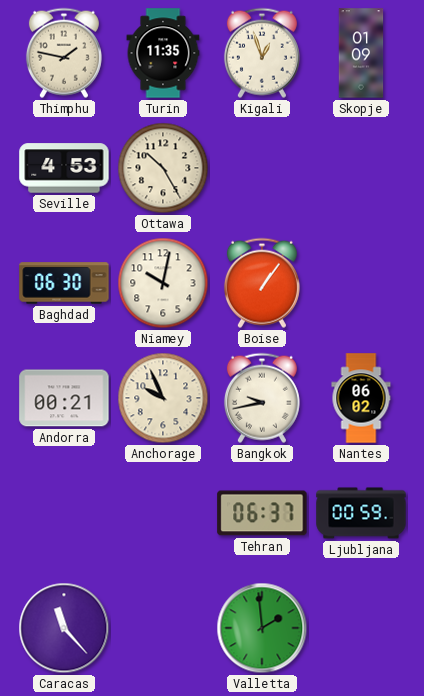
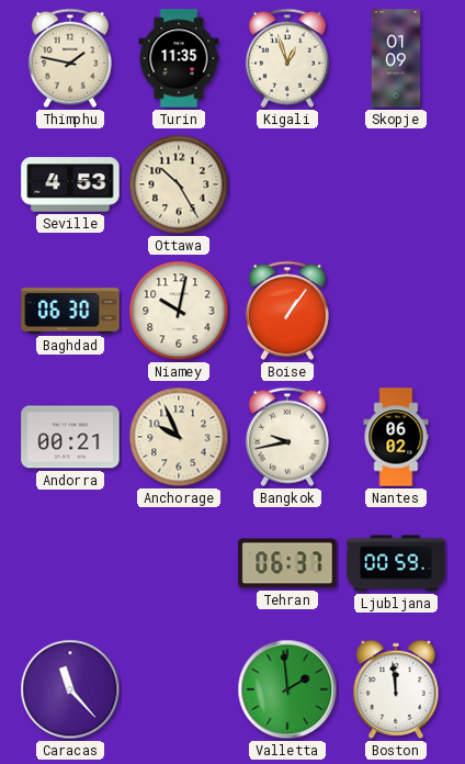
Boston: none -> 11:59
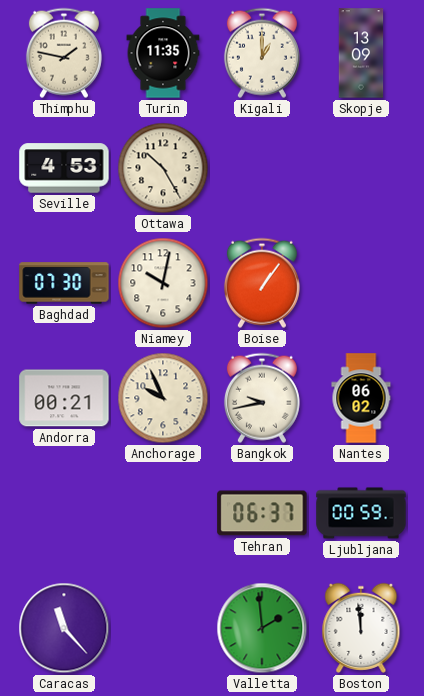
Kigali: 12:57 -> 1:00
Skopje: 01:09 -> 13:09
Baghdad: 06:30 -> 07:30
